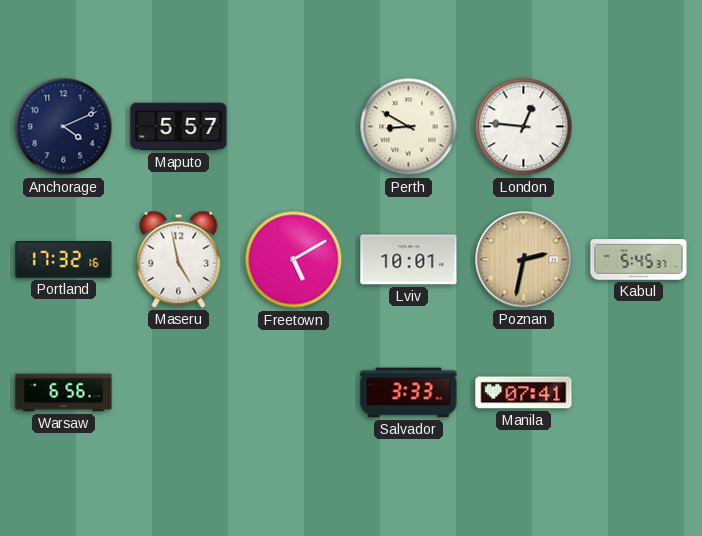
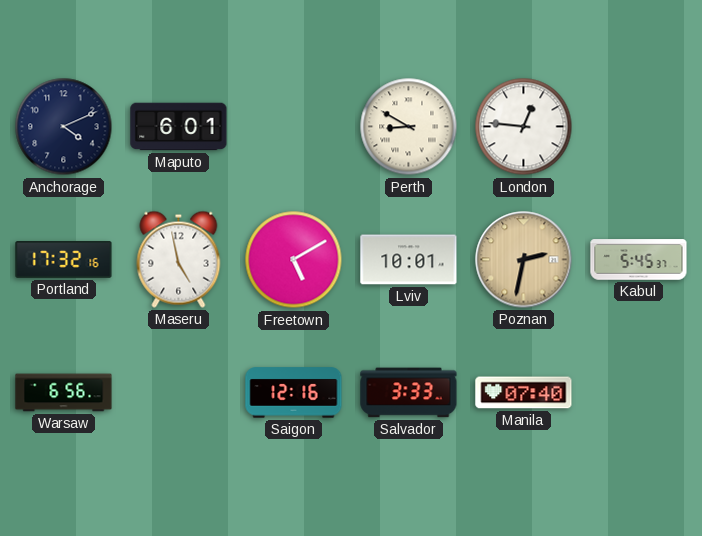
Maputo: 5:57 -> 6:01
Saigon: none -> 12:16
Manila: 07:41 -> 07:40
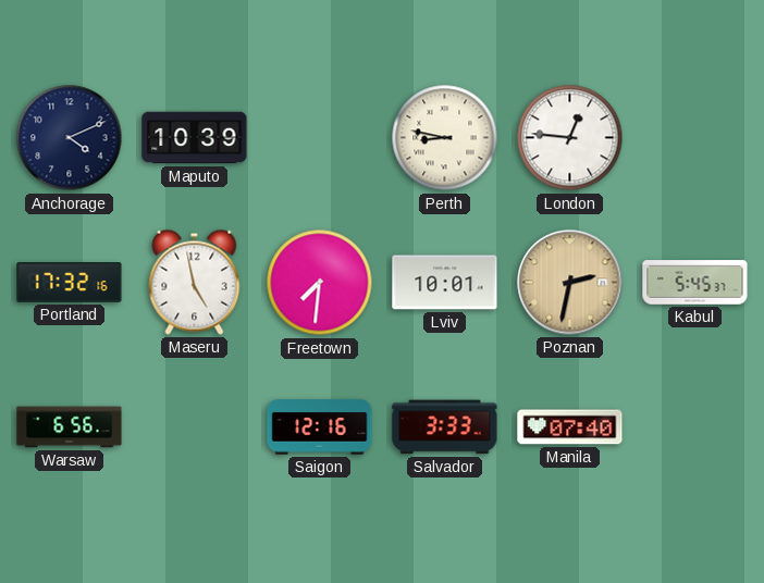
Maputo: 6:01 -> 10:39
Perth: 8:50 -> 8:47
Freetown: 5:10 -> 7:31
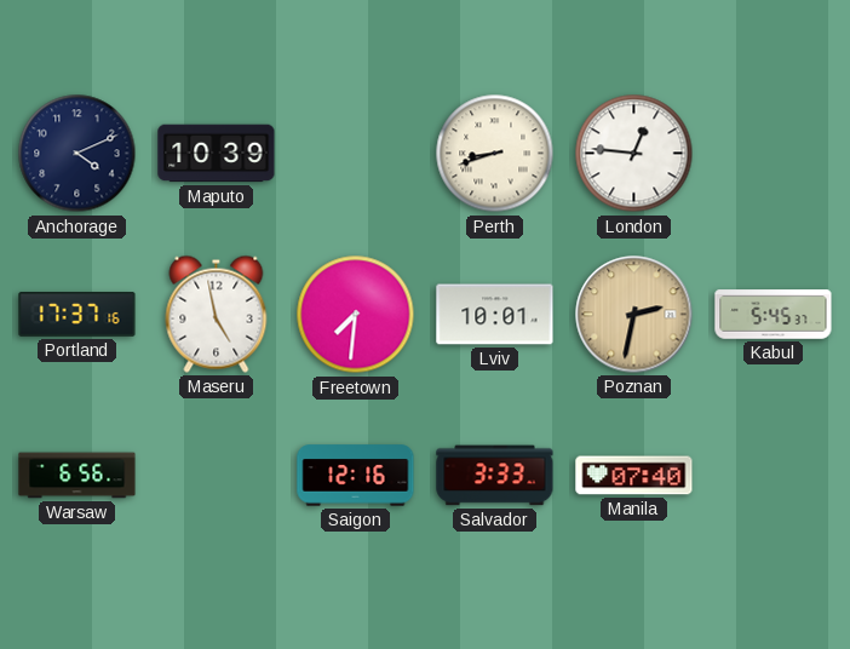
Perth: 8:47 -> 8:42
Portland: 17:32 -> 17:37
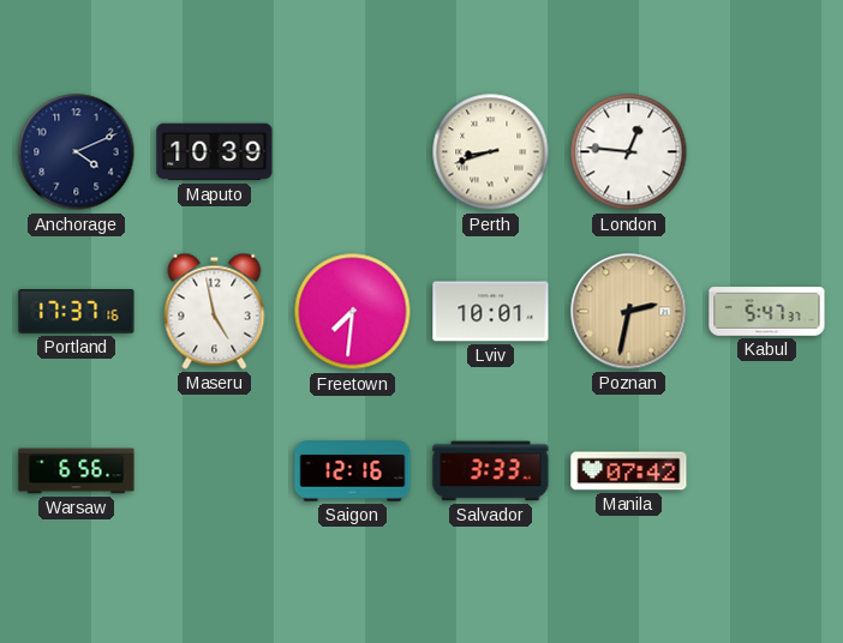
Kabul: 5:45 -> 5:47
Manila: 07:40 -> 07:42
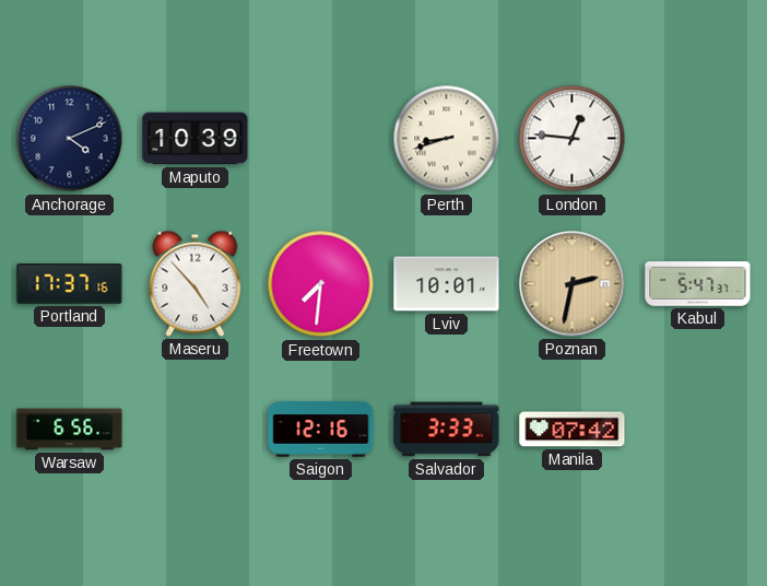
Maseru: 4:58 -> 4:53
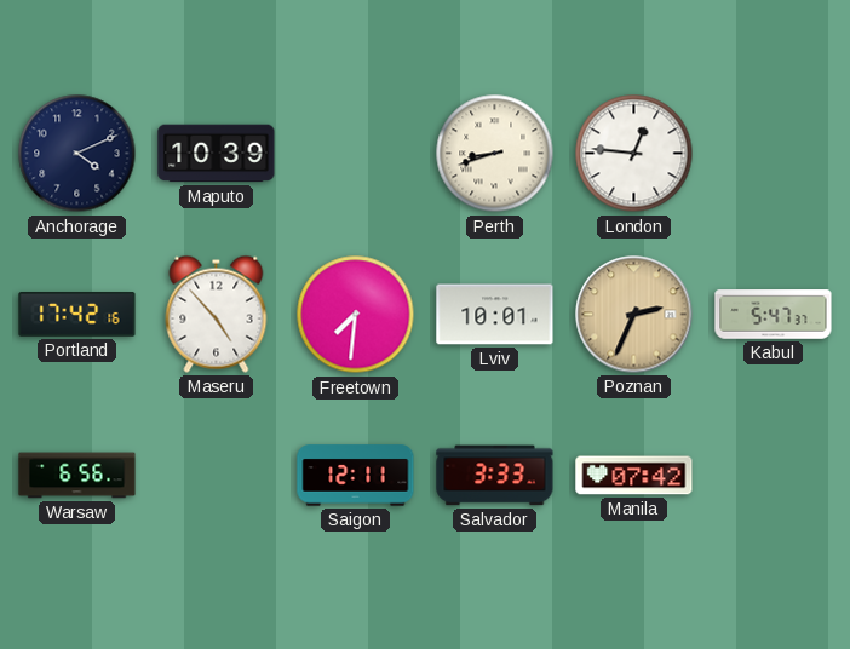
Portland: 17:37 -> 17:42
Poznan: 2:32 -> 2:34
Saigon: 12:16 -> 12:11
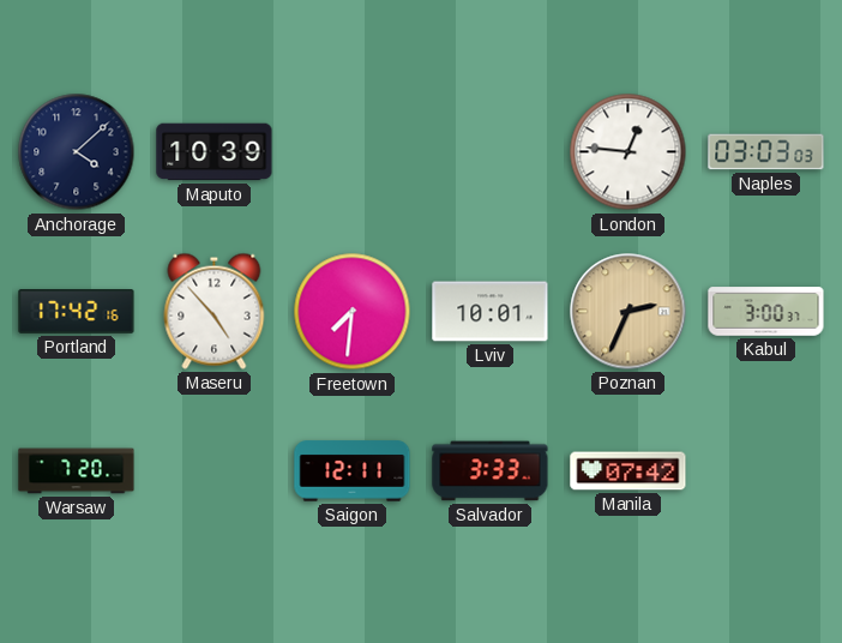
Anchorage: 4:11 -> 4:08
Perth: 8:42 -> none
Naples: none -> 03:03
Kabul: 5:47 -> 3:00
Warsaw: 6:56 -> 7:20
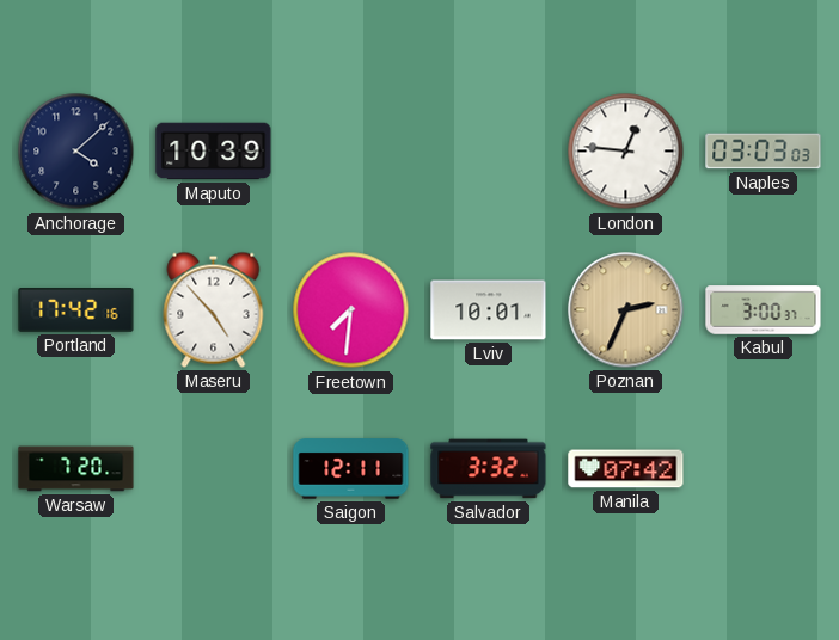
Salvador: 3:33 -> 3:32
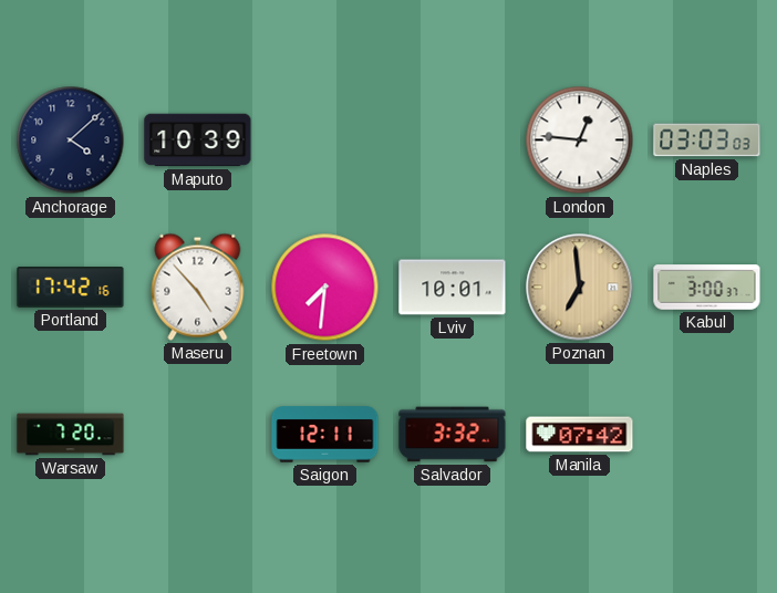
Poznan: 2:34 -> 6:59
